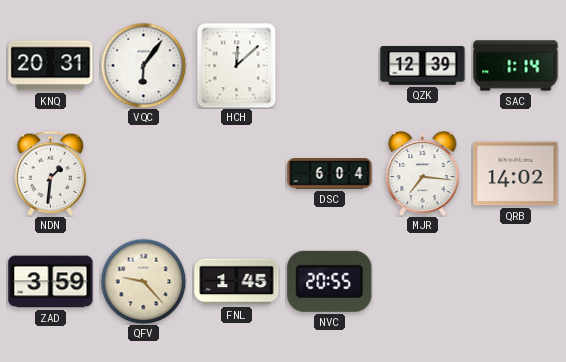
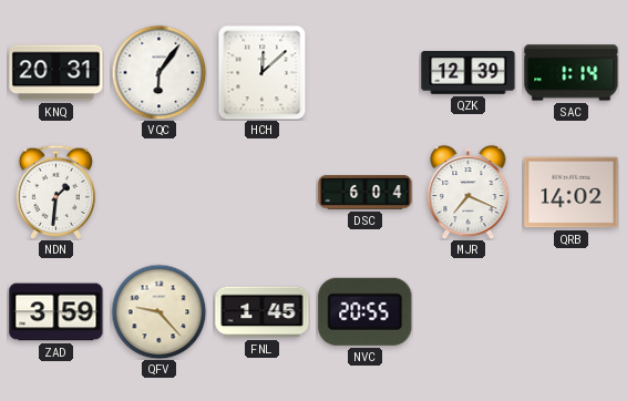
MJR: 7:16 -> 7:19
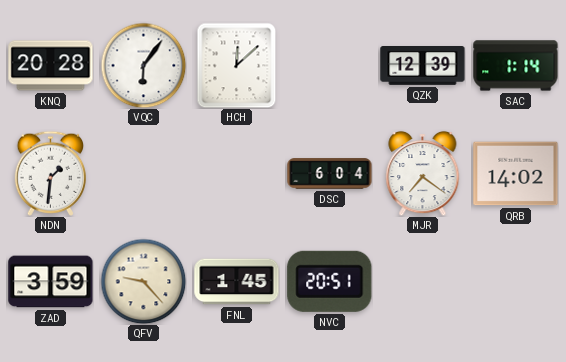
KNQ: 20:31 -> 20:28
MJR: 7:19 -> 7:21
NVC: 20:55 -> 20:51
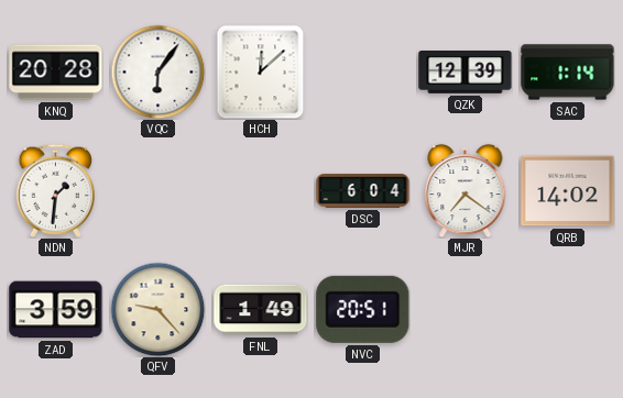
FNL: 1:45 -> 1:49
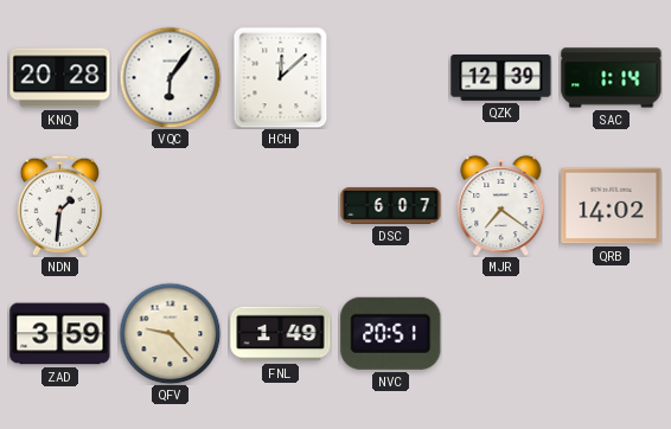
DSC: 6:04 -> 6:07
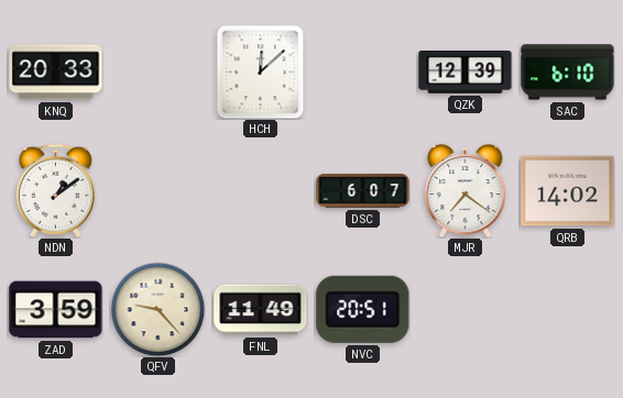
KNQ: 20:28 -> 20:33
VQC: 6:06 -> none
SAC: 1:14 -> 6:10
NDN: 1:31 -> 1:09
FNL: 1:49 -> 11:49
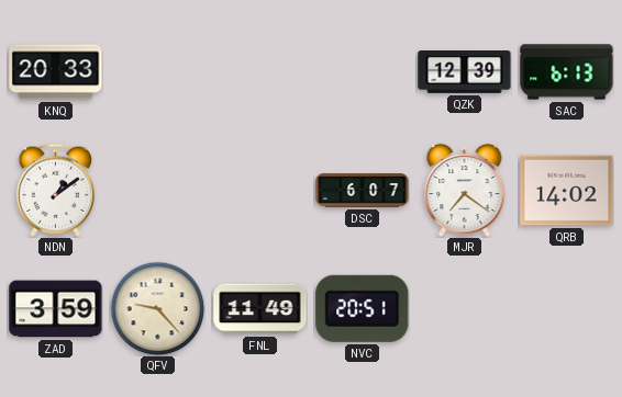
HCH: 12:08 -> none
SAC: 6:10 -> 6:13
